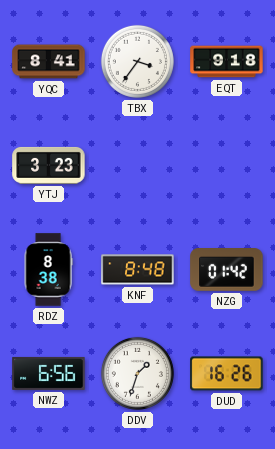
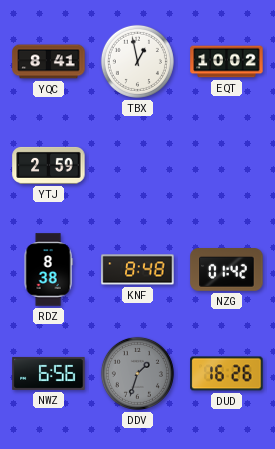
TBX: 3:36 -> 12:58
EQT: 9:18 -> 10:02
YTJ: 3:23 -> 2:59
DDV dial: white -> grey
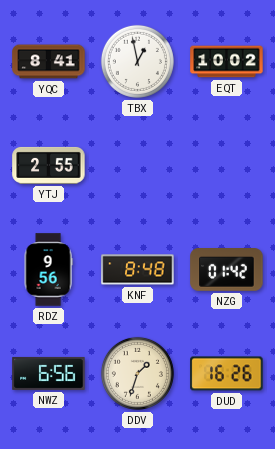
YTJ: 2:59 -> 2:55
RDZ: 8:38 -> 9:56
DDV dial: grey -> cream
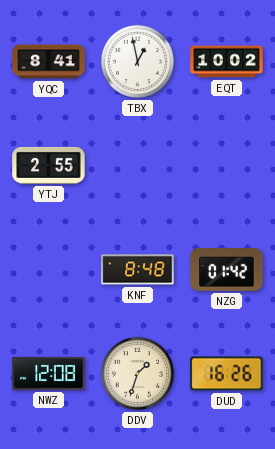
RDZ: 9:56 -> none
NWZ: 6:56 -> 12:08
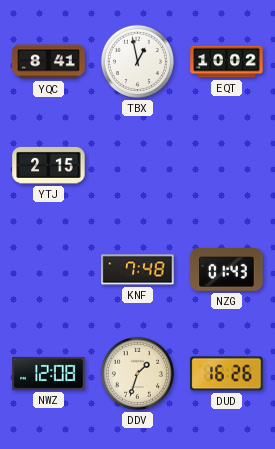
YTJ: 2:55 -> 2:15
KNF: 8:48 -> 7:48
NZG: 01:42 -> 01:43
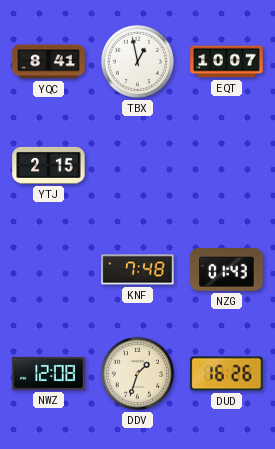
EQT: 10:02 -> 10:07
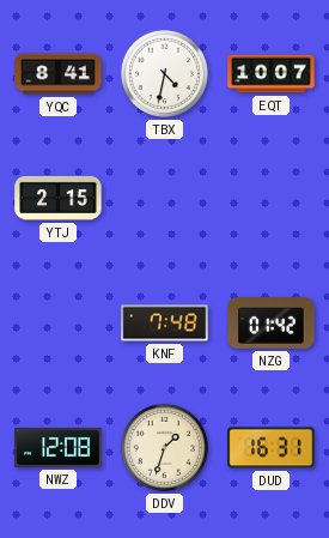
TBX: 12:58 -> 4:32
NZG: 01:43 -> 01:42
DUD: 16:26 -> 16:31
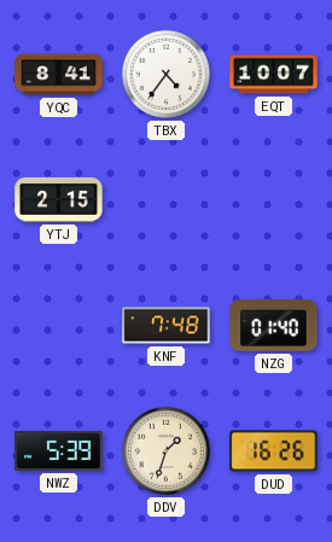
TBX: 4:32 -> 4:36
NZG: 01:42 -> 01:40
NWZ: 12:08 -> 5:39
DUD: 16:31 -> 16:26
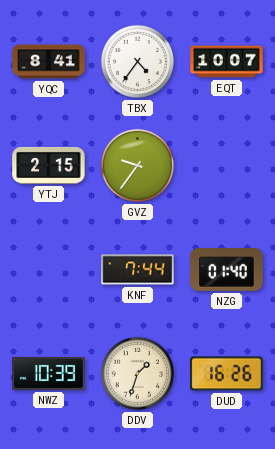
GVZ: none -> 9:36
KNF: 7:48 -> 7:44
NWZ: 5:39 -> 10:39
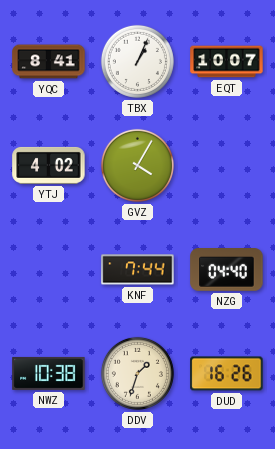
TBX: 4:36 -> 1:04
YTJ: 2:15 -> 4:02
GVZ: 9:36 -> 4:05
NZG: 01:40 -> 04:40
NWZ: 10:39 -> 10:38
